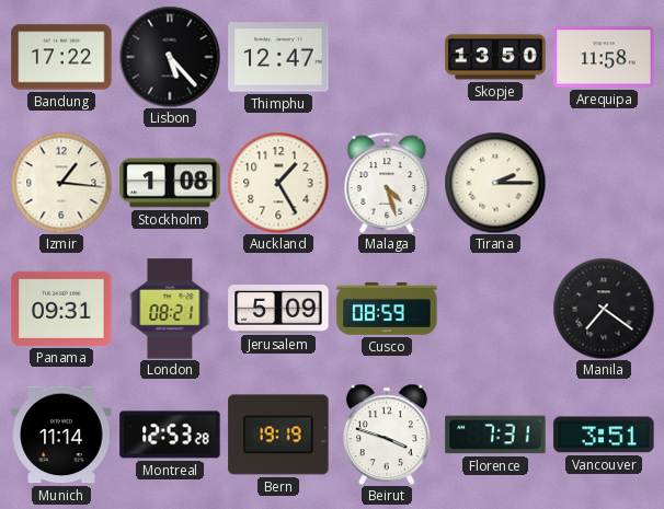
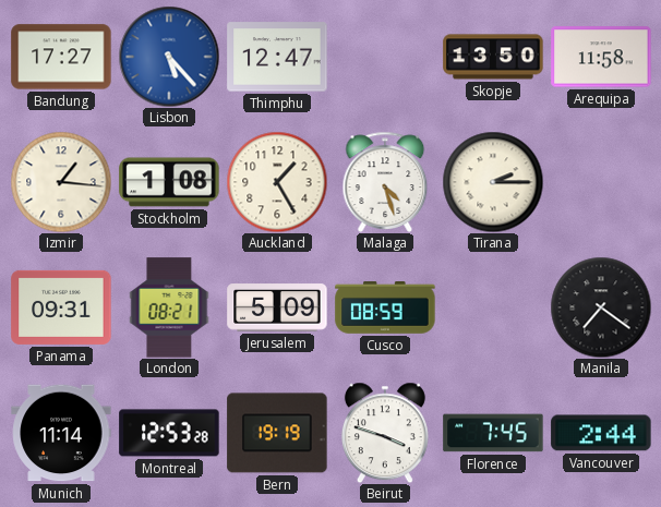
Bandung: 17:22 -> 17:27
Lisbon dial: black -> blue
Florence: 7:31 -> 7:45
Vancouver: 3:51 -> 2:44
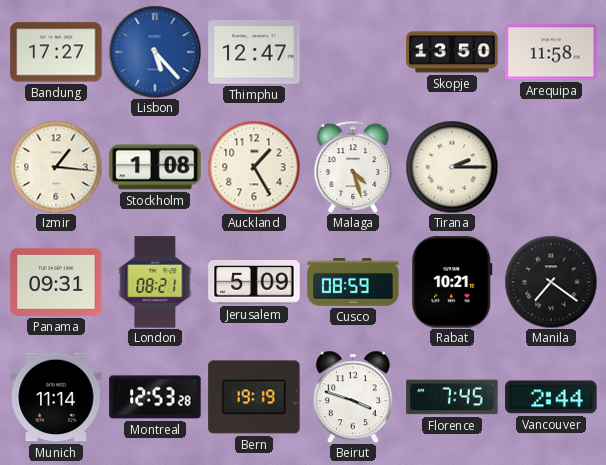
Rabat: none -> 10:21
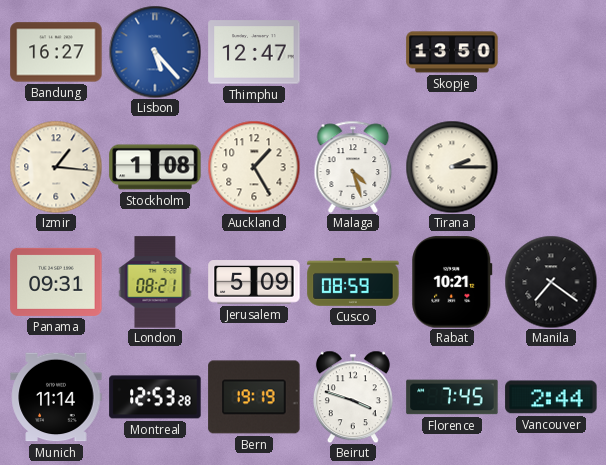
Bandung: 17:27 -> 16:27
Arequipa: 11:58 -> none
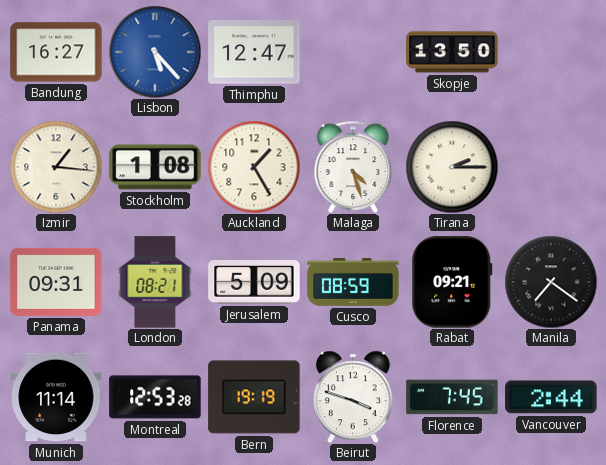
Rabat: 10:21 -> 09:21
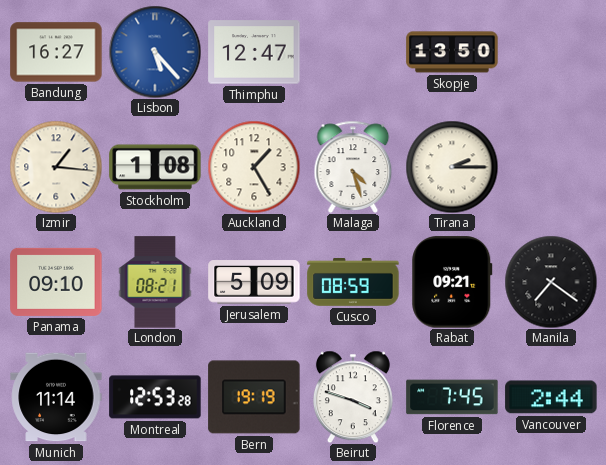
Panama: 09:31 -> 09:10
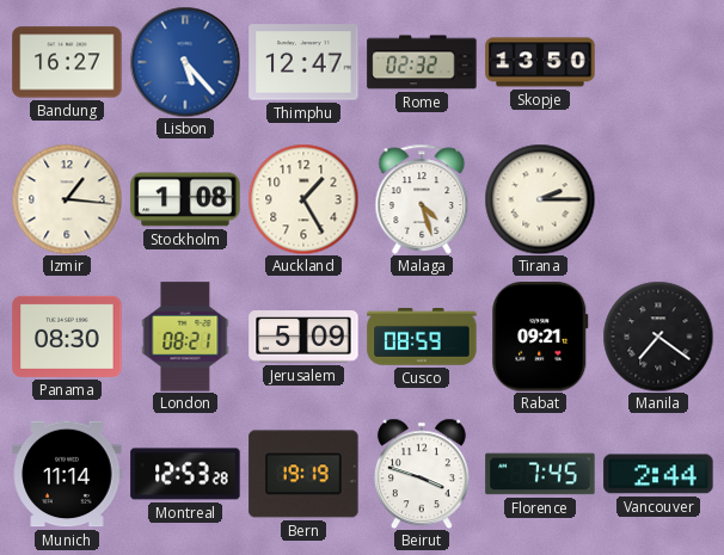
Rome: none -> 02:32
Panama: 09:10 -> 08:30
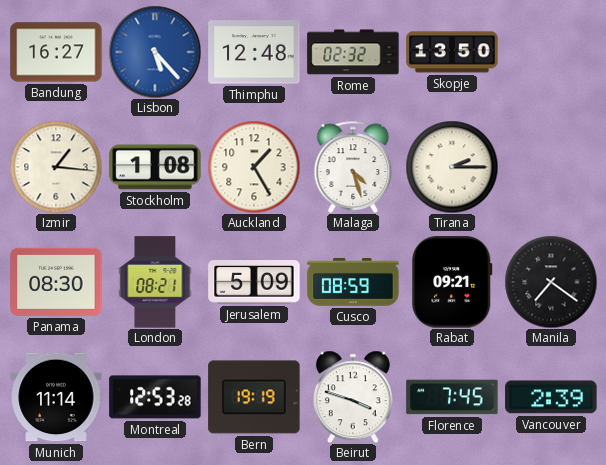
Thimphu: 12:47 -> 12:48
Vancouver: 2:44 -> 2:39
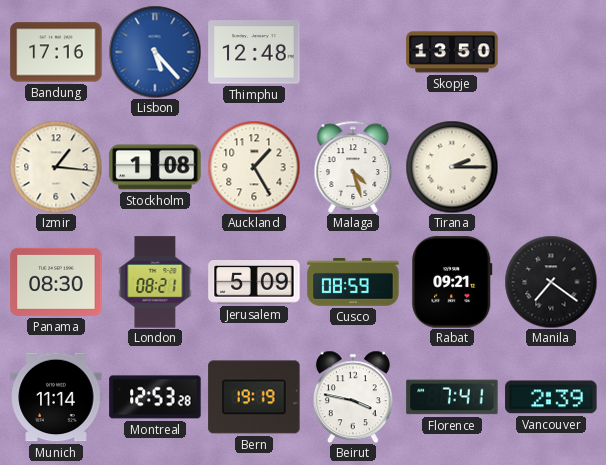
Bandung: 16:27 -> 17:16
Rome: 02:32 -> none
Beirut: 3:48 -> 3:47
Florence: 7:45 -> 7:41
